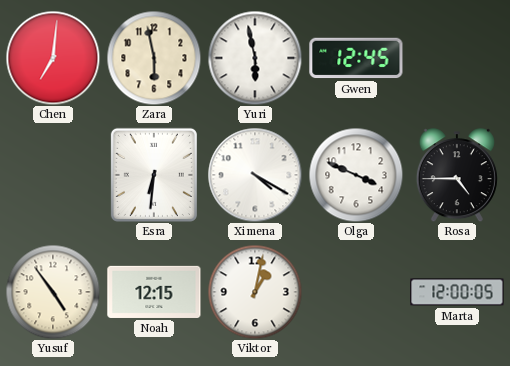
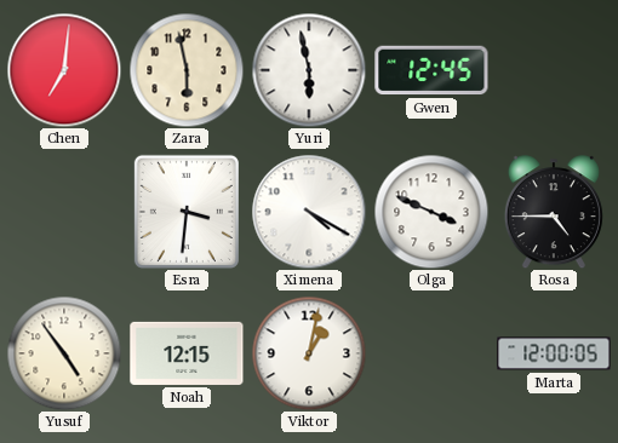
Esra: 6:31 -> 3:31
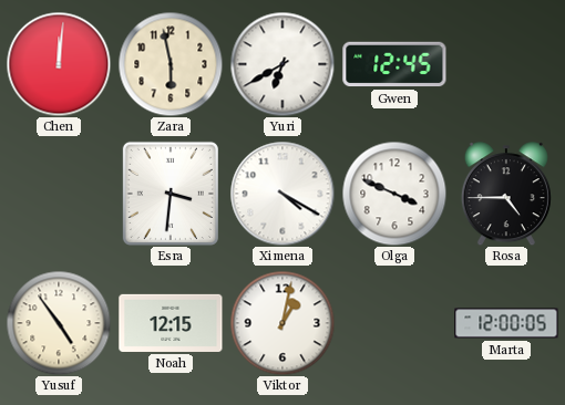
Chen: 7:01 -> 12:01
Yuri: 5:58 -> 6:40
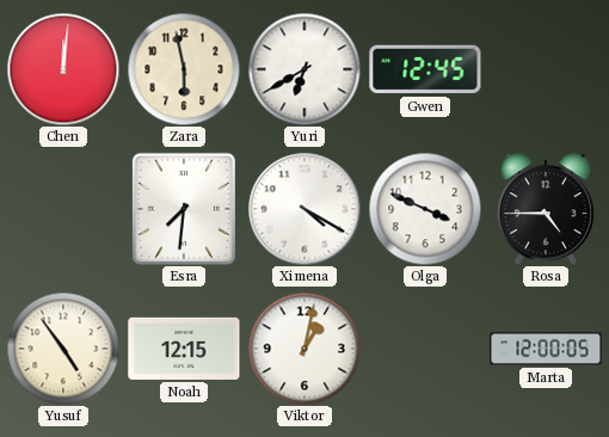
Esra: 3:31 -> 7:31
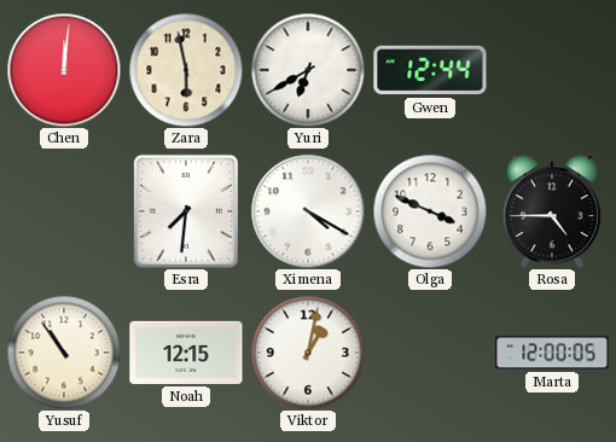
Gwen: 12:45 -> 12:44
Yusuf: 4:54 -> 10:54
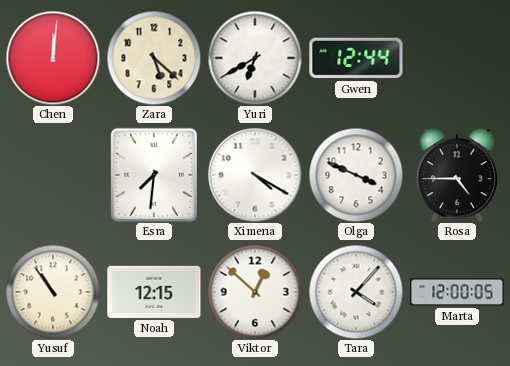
Zara: 5:58 -> 5:22
Viktor: 1:02 -> 12:52
Tara: none -> 4:07
